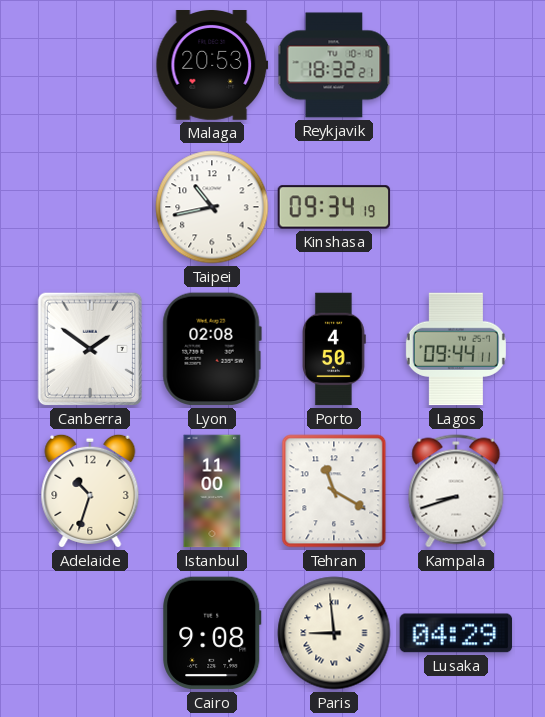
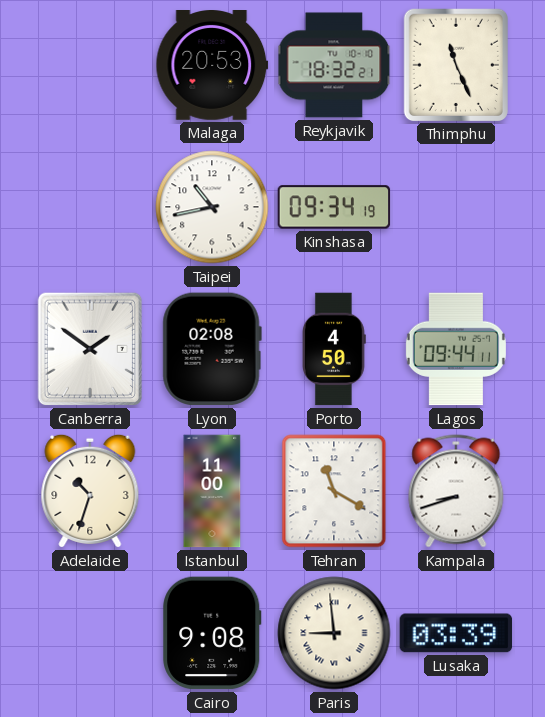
Thimphu: none -> 11:26
Lusaka: 04:29 -> 03:39
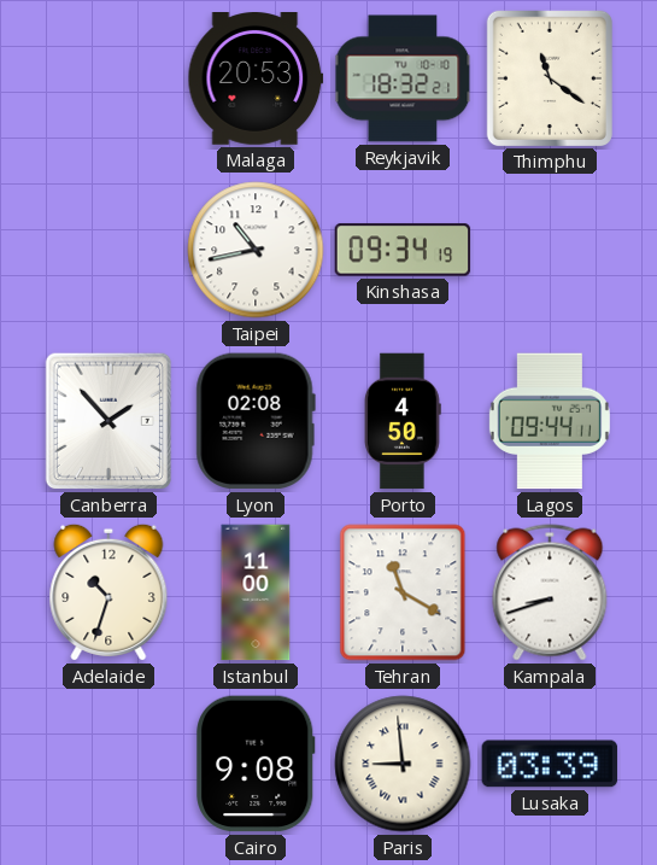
Thimphu: 11:26 -> 11:21
Canberra: 1:51 -> 1:53
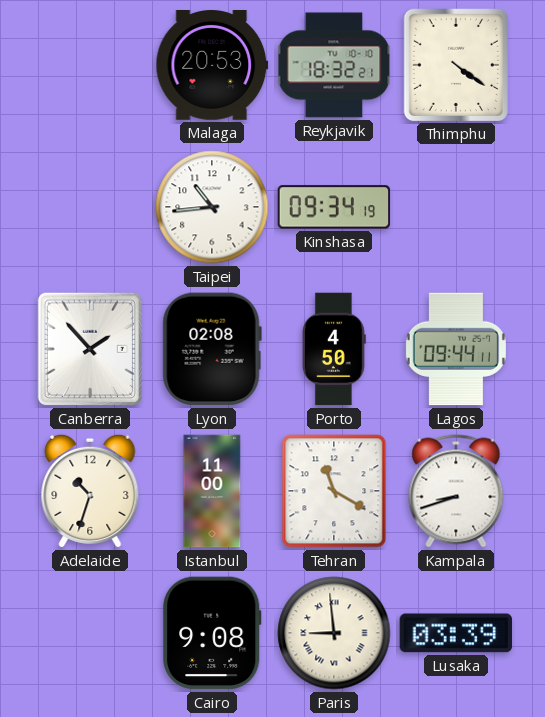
Thimphu: 11:21 -> 4:21
Taipei: 10:43 -> 10:44
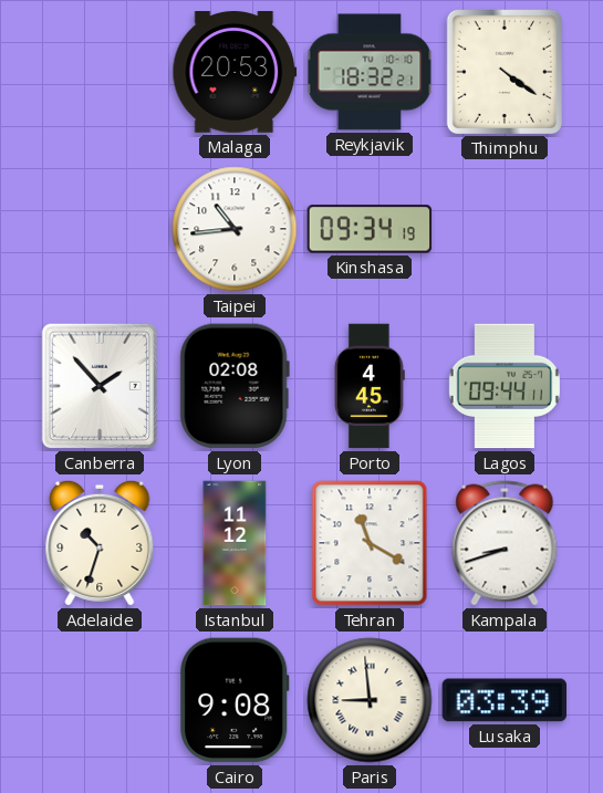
Porto: 4:50 -> 4:45
Istanbul: 11:00 -> 11:12
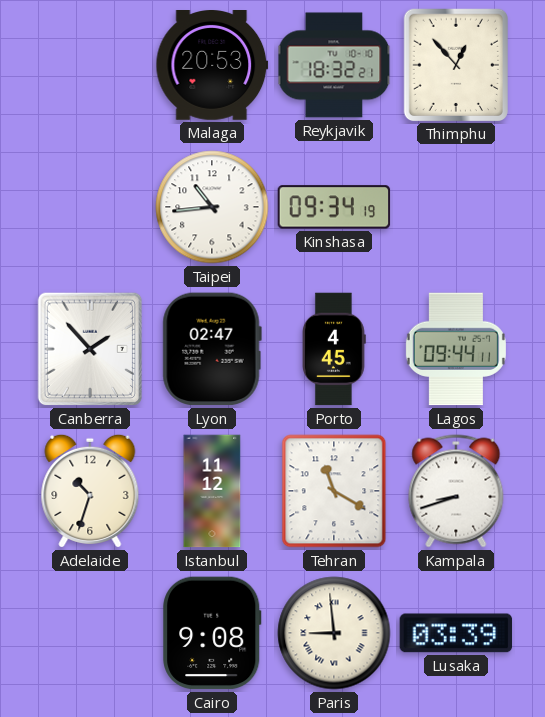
Thimphu: 4:21 -> 12:53
Lyon: 02:08 -> 02:47
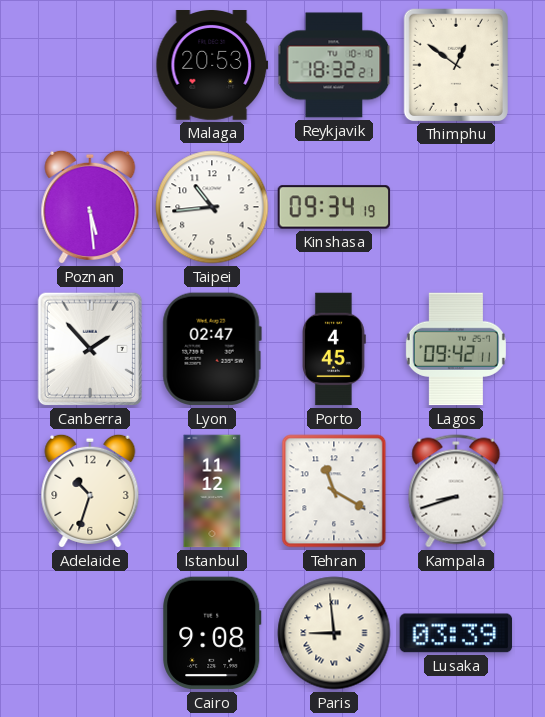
Thimphu: 12:53 -> 12:51
Poznan: none -> 5:29
Lagos: 09:44 -> 09:42
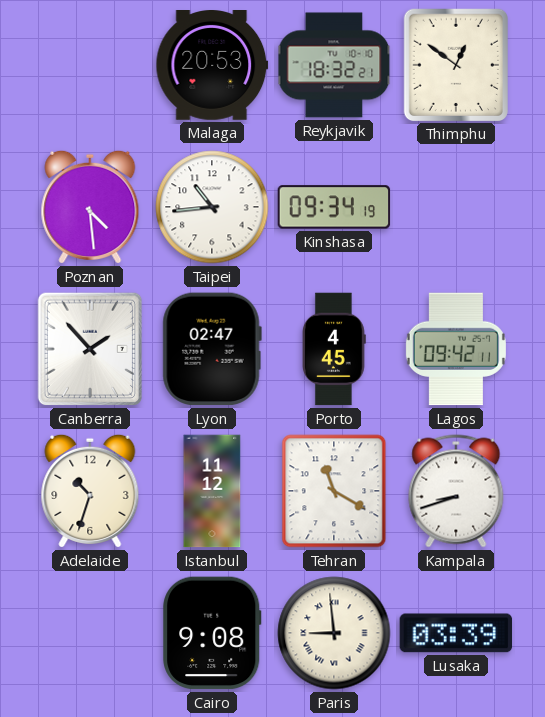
Poznan: 5:29 -> 4:29
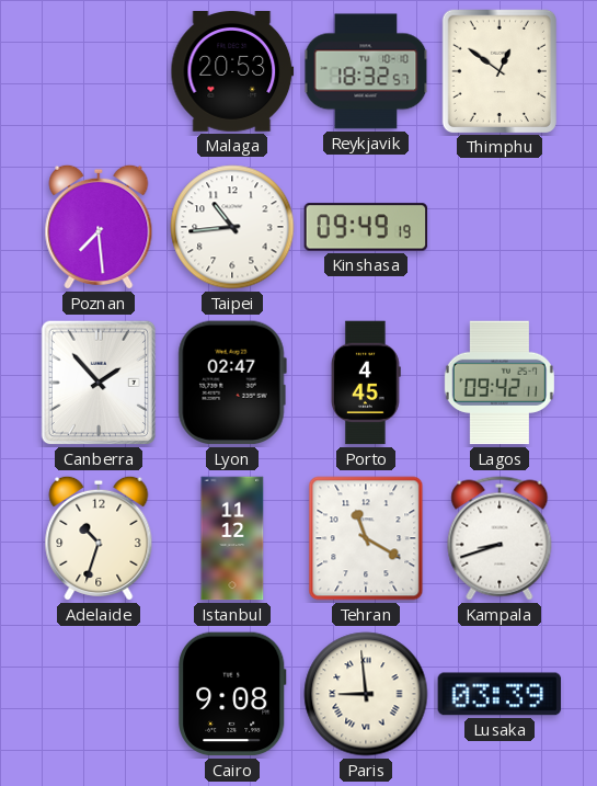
Reykjavik: 18:32:21 -> 18:32:57
Poznan: 4:29 -> 7:29
Kinshasa: 09:34 -> 09:49
